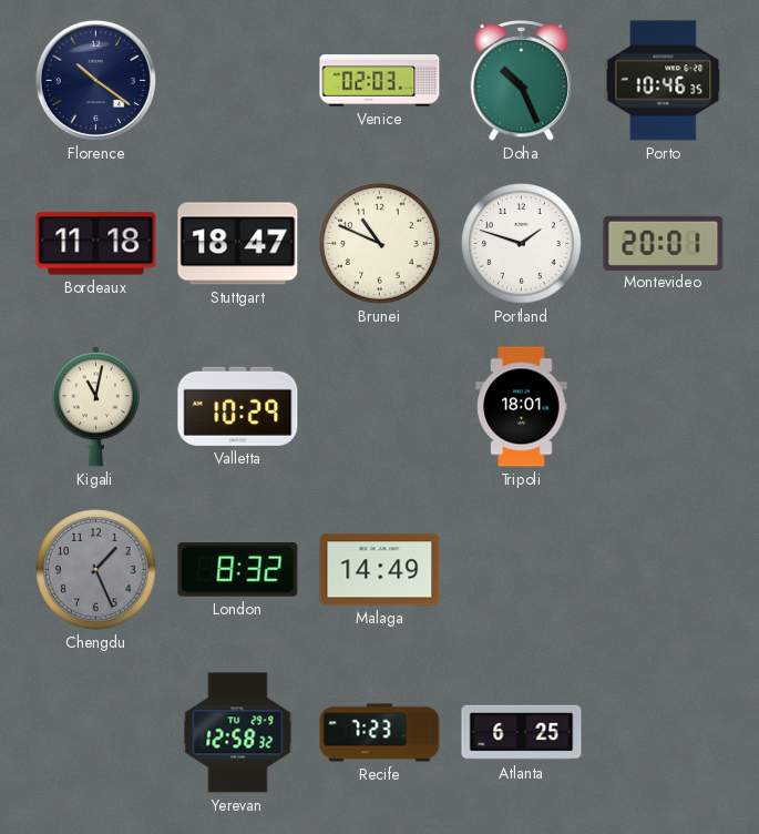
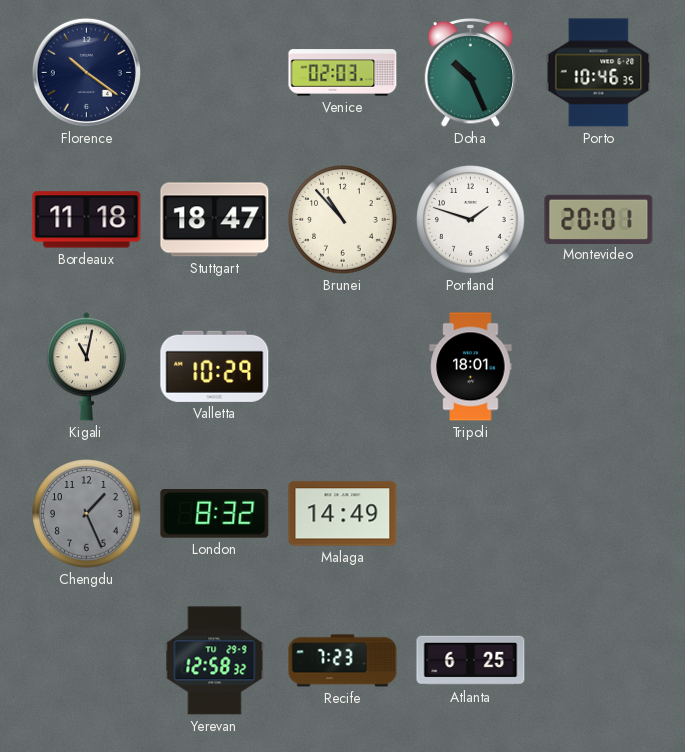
Brunei: 10:49 -> 10:53
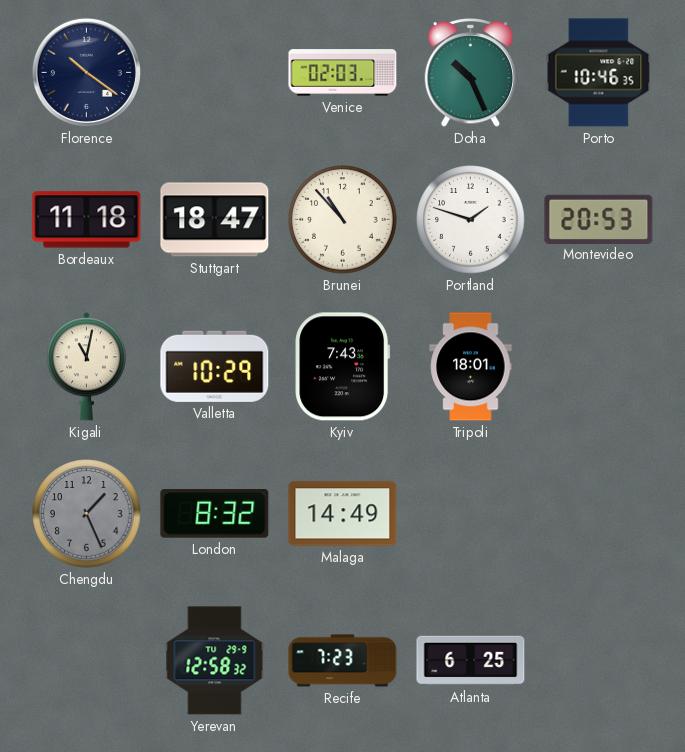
Montevideo: 20:01 -> 20:53
Kyiv: none -> 7:43
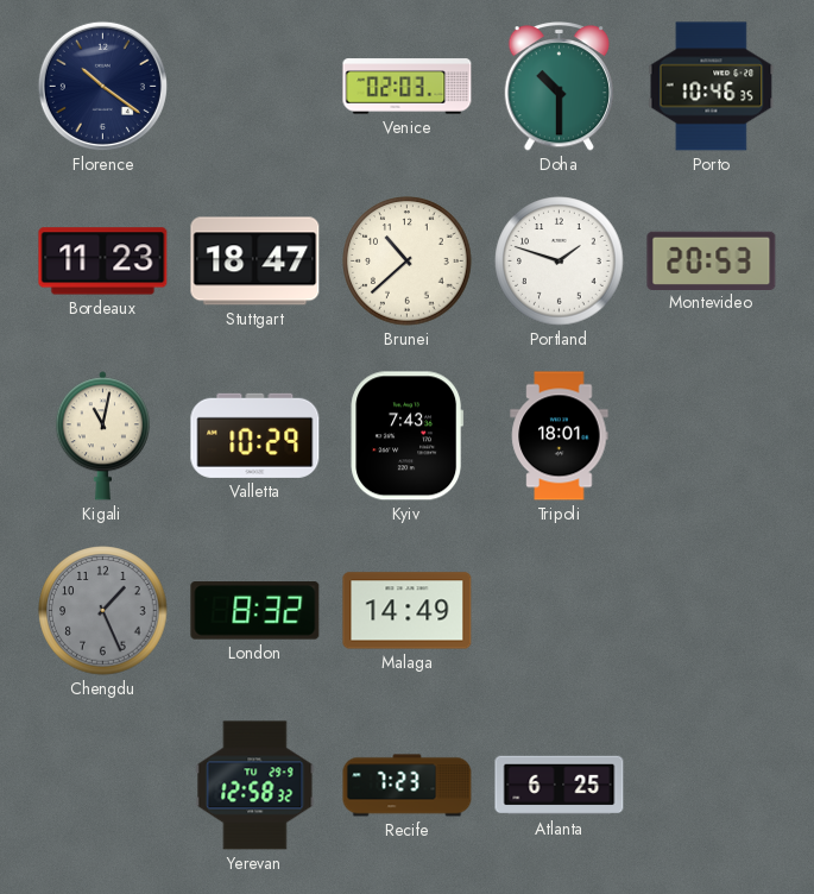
Doha: 10:26 -> 10:30
Bordeaux: 11:18 -> 11:23
Brunei: 10:53 -> 10:38
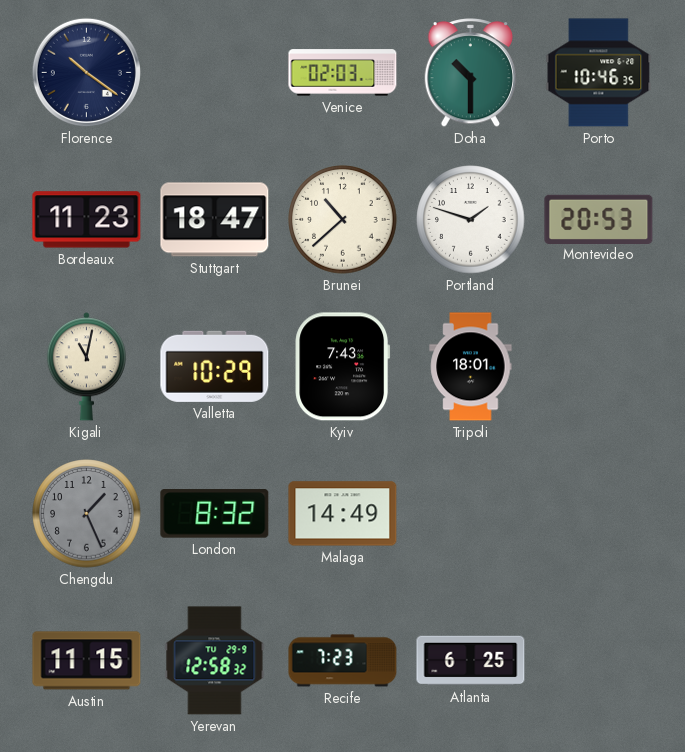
Austin: none -> 11:15
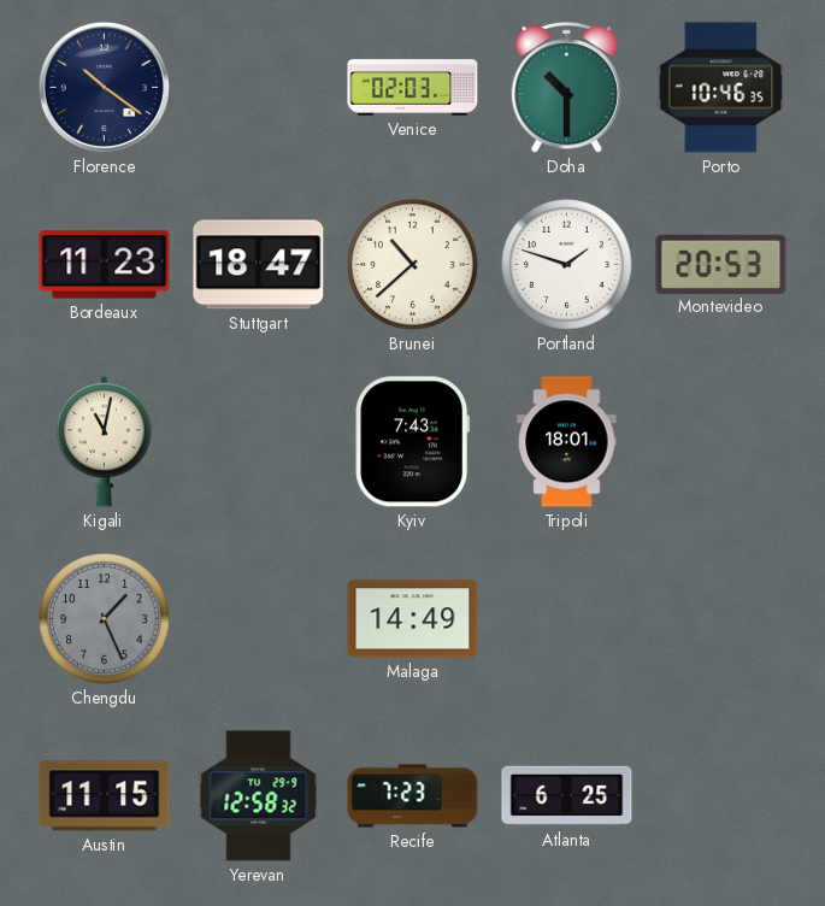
Valletta: 10:29 -> none
London: 8:32 -> none
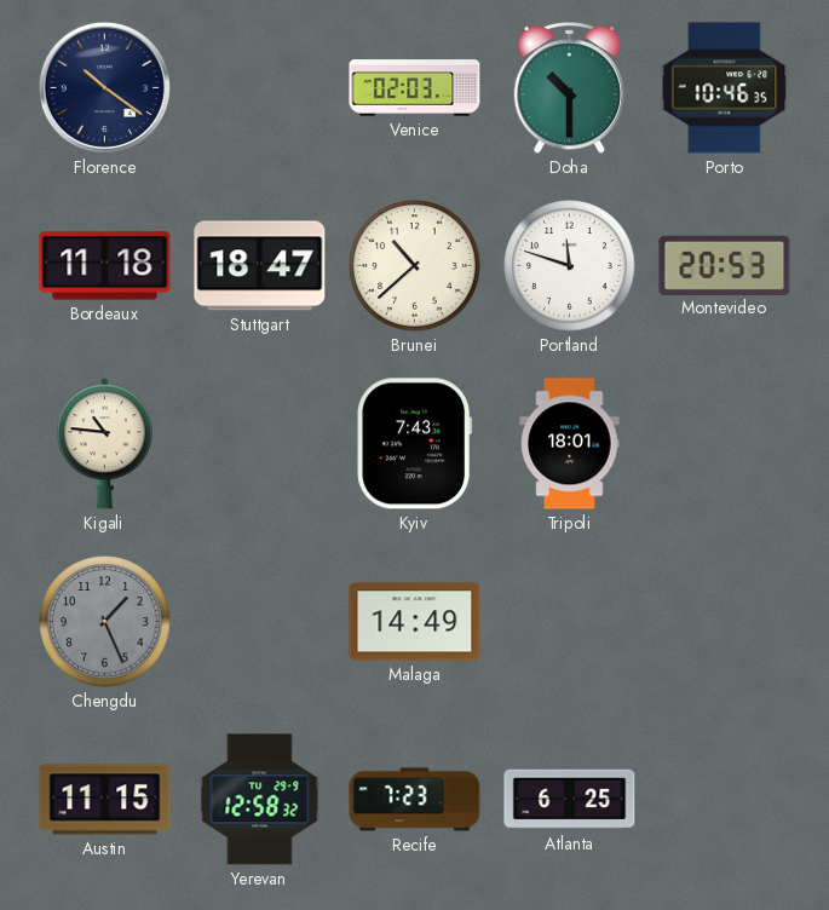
Bordeaux: 11:23 -> 11:18
Portland: 1:48 -> 11:48
Kigali: 11:02 -> 10:46
